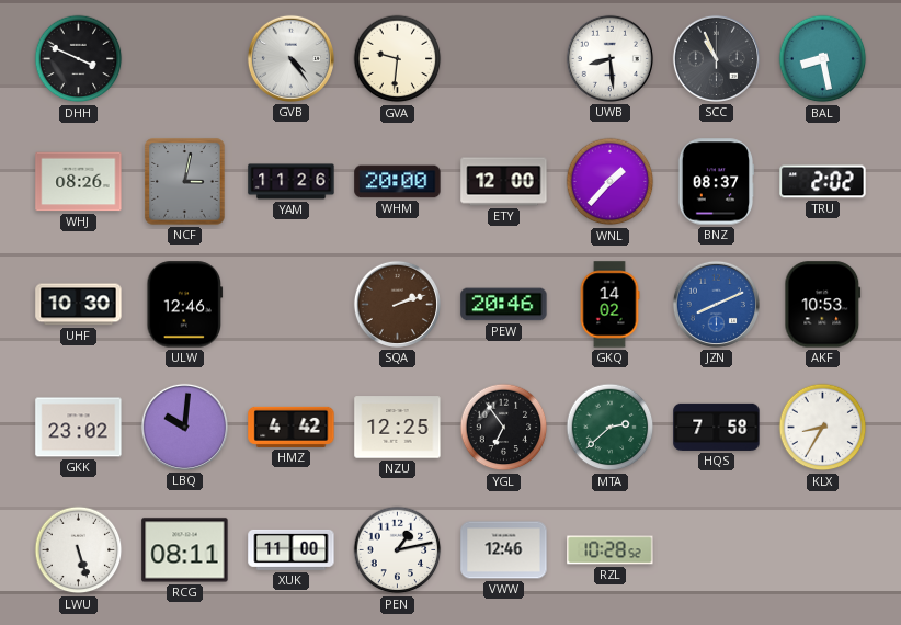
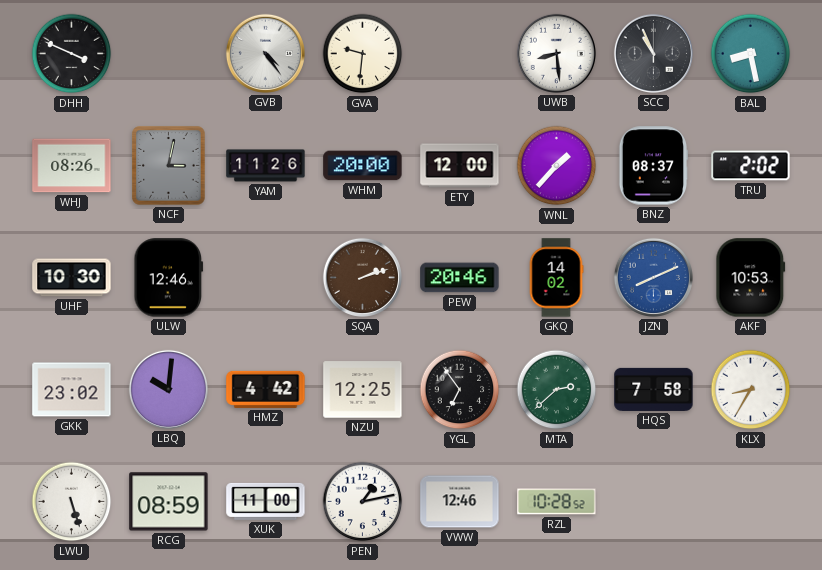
RCG: 08:11 -> 08:59
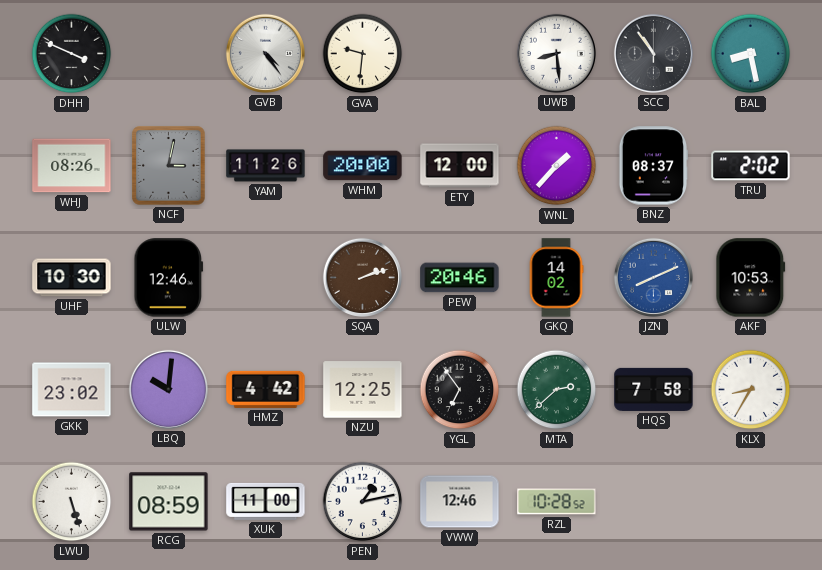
SCC: 10:56 -> 10:54
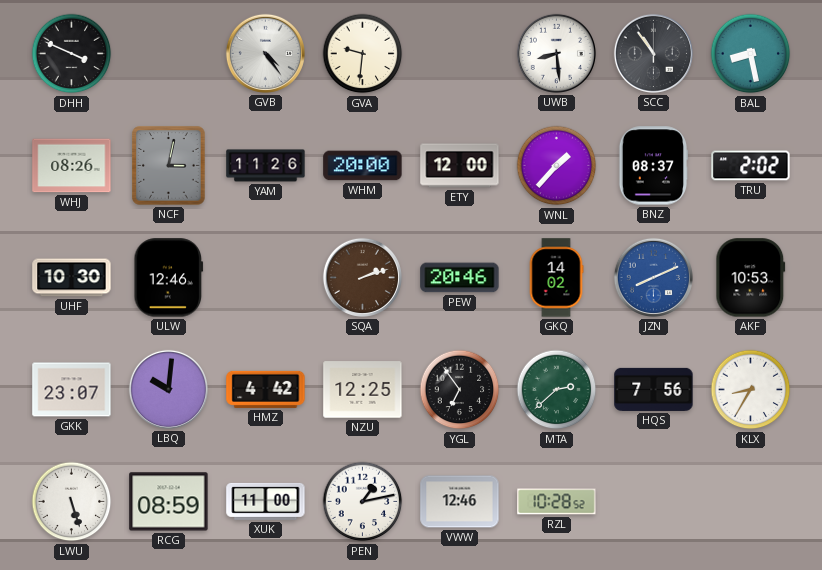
GKK: 23:02 -> 23:07
HQS: 7:58 -> 7:56
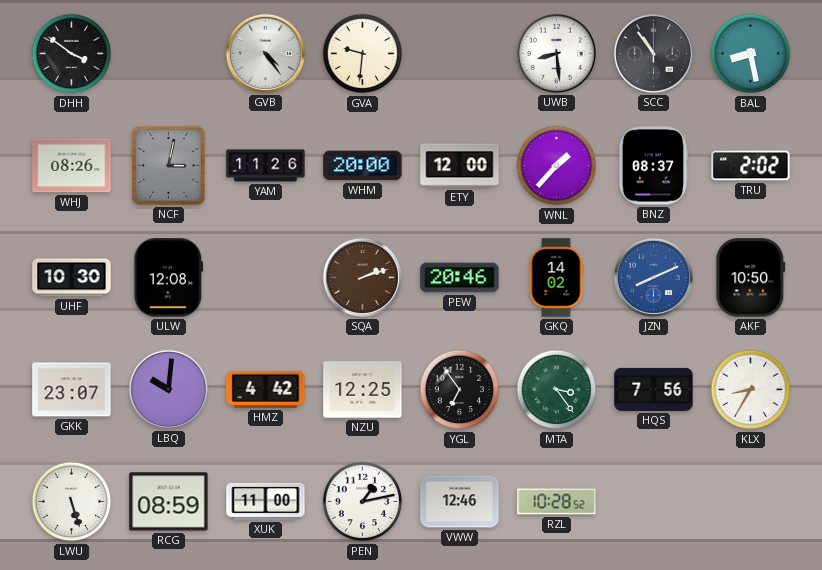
DHH: 3:49 -> 3:51
ULW: 12:46 -> 12:08
AKF: 10:53 -> 10:50
MTA: 2:38 -> 3:24
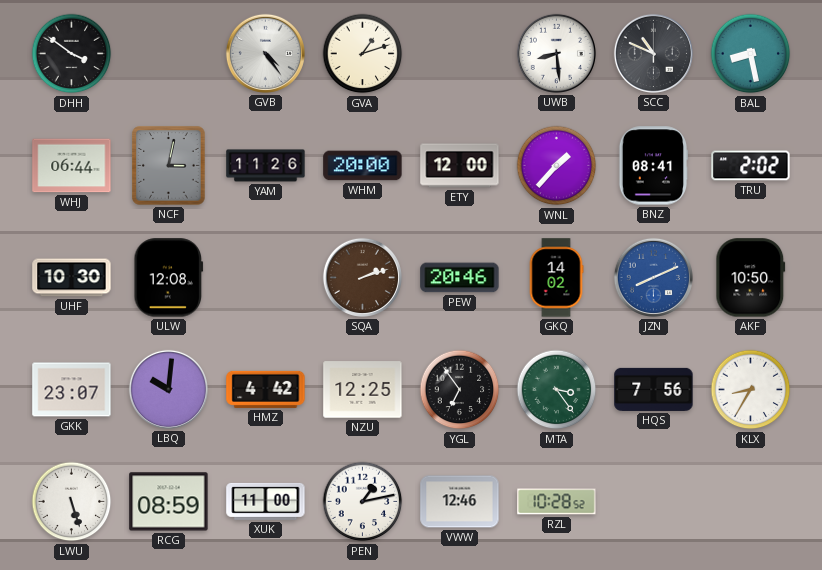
GVA: 9:31 -> 1:12
SCC: 10:54 -> 10:49
WHJ: 08:26 -> 06:44
BNZ: 08:37 -> 08:41
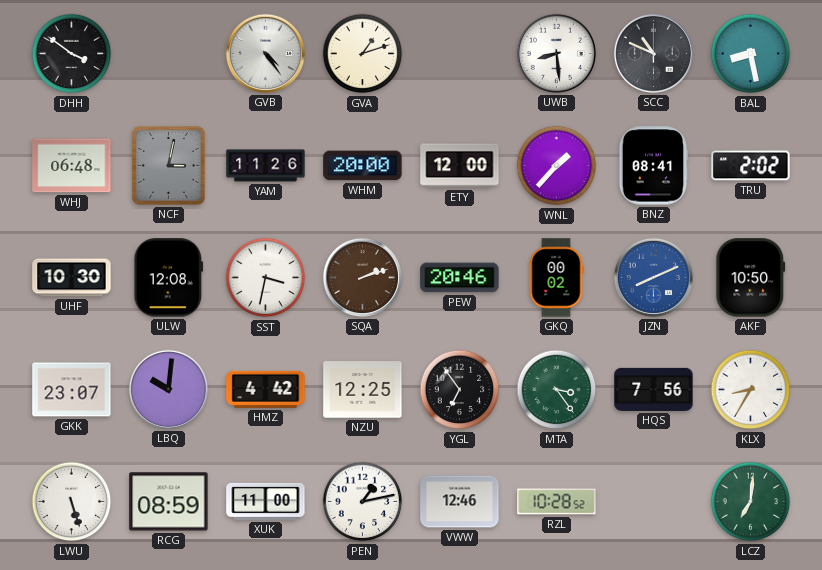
WHJ: 06:44 -> 06:48
SST: none -> 3:32
GKQ: 14:02 -> 00:02
LCZ: none -> 7:01
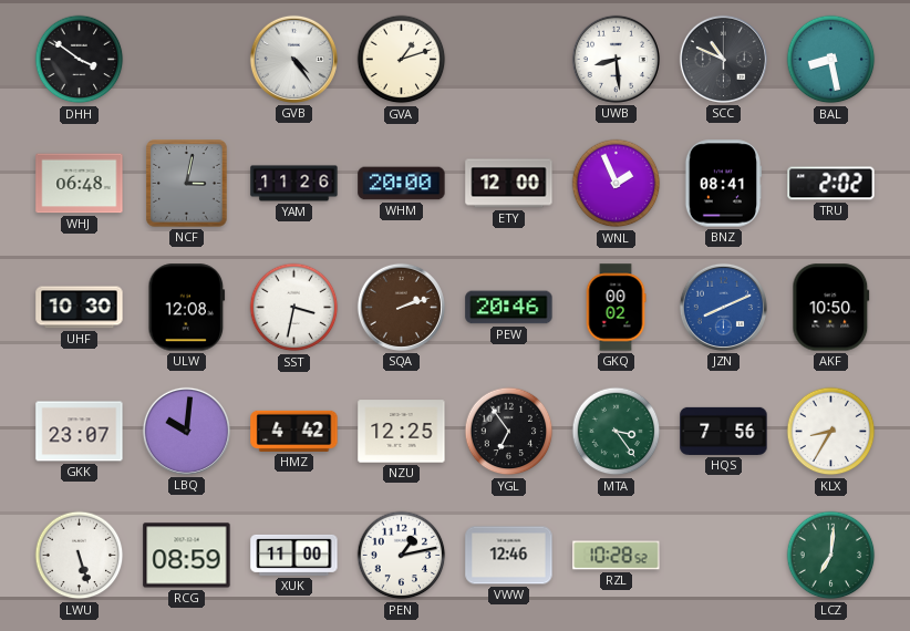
WNL: 1:37 -> 1:56
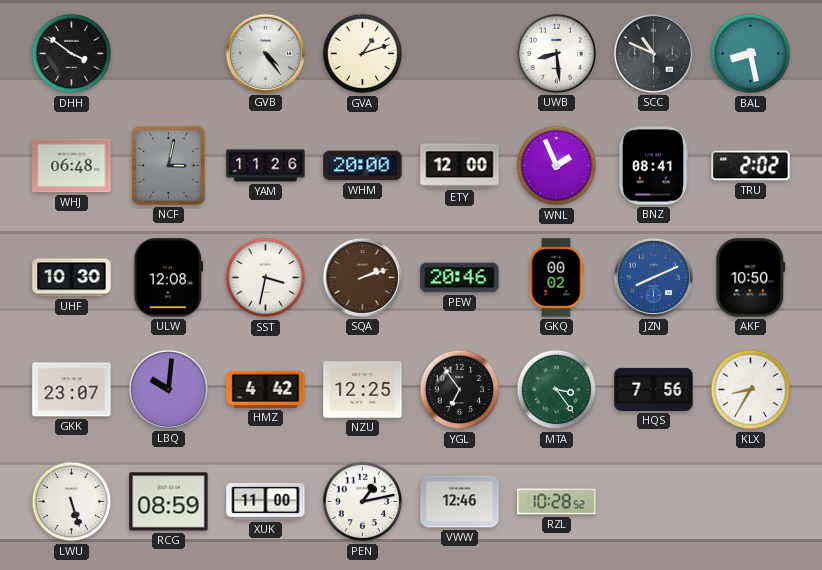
LCZ: 7:01 -> none
